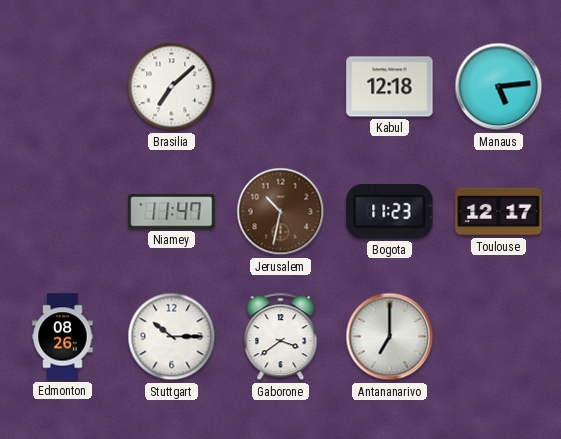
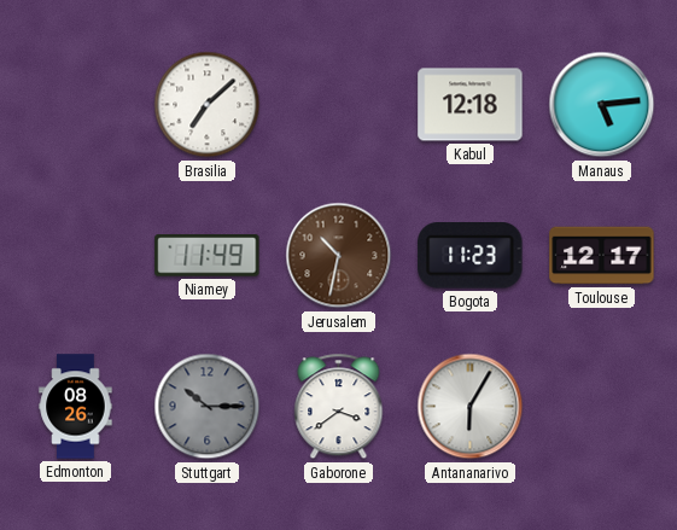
Niamey: 11:47 -> 11:49
Stuttgart dial: white -> grey
Antananarivo: 7:00 -> 6:05
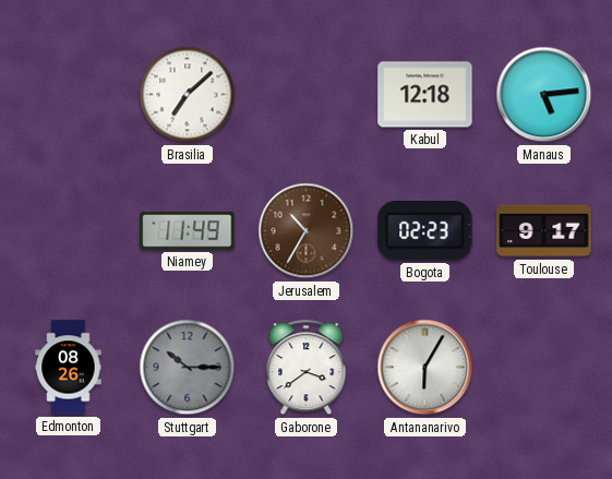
Jerusalem: 10:32 -> 10:35
Bogota: 11:23 -> 02:23
Toulouse: 12:17 -> 9:17
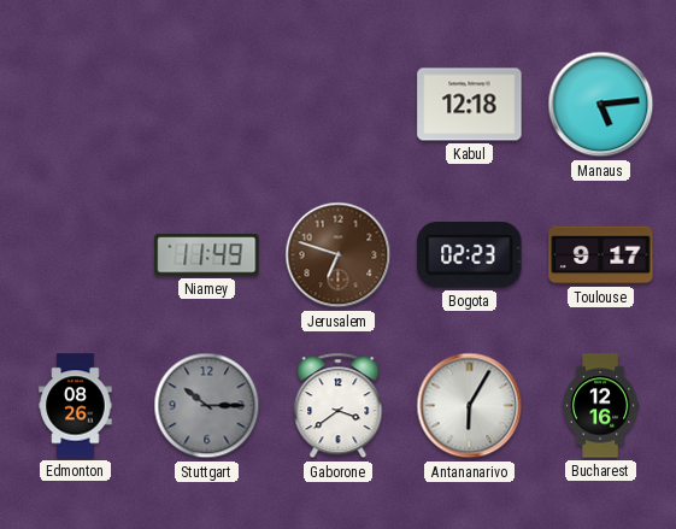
Brasilia: 7:08 -> none
Jerusalem: 10:35 -> 6:48
Bucharest: none -> 12:16
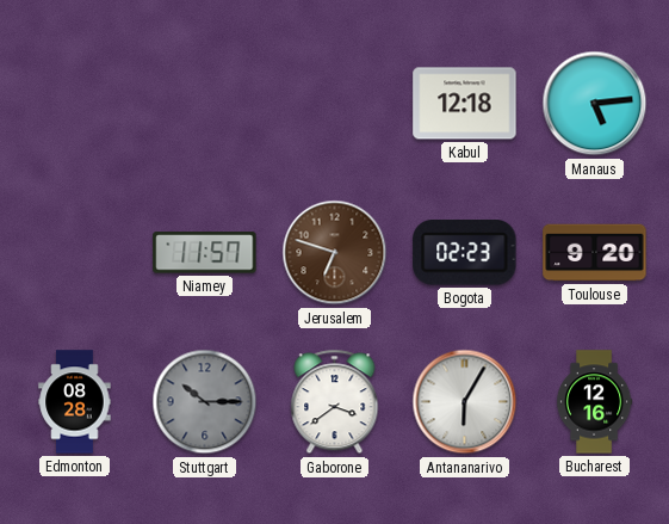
Niamey: 11:49 -> 11:57
Toulouse: 9:17 -> 9:20
Edmonton: 08:26 -> 08:28
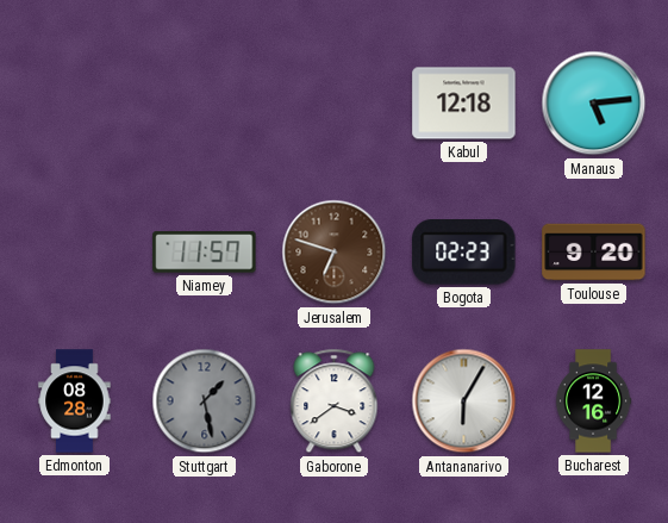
Stuttgart: 10:15 -> 1:28
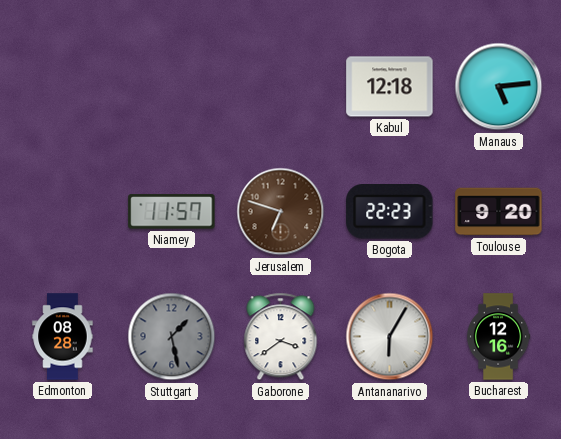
Bogota: 02:23 -> 22:23
